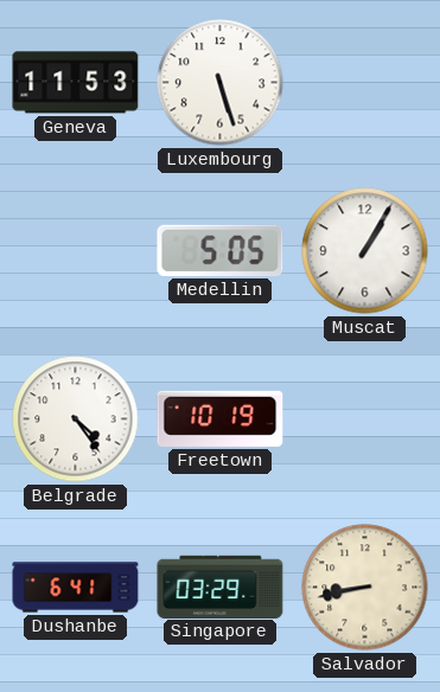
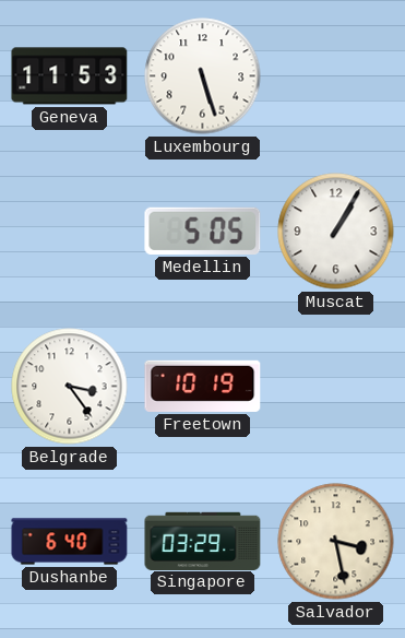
Belgrade: 4:24 -> 3:24
Dushanbe: 6:41 -> 6:40
Salvador: 8:43 -> 3:28
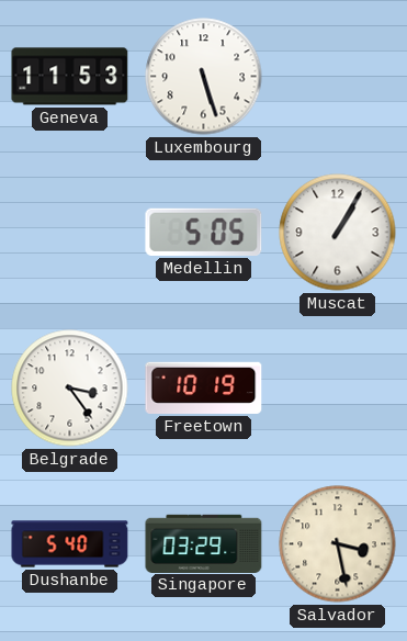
Dushanbe: 6:40 -> 5:40
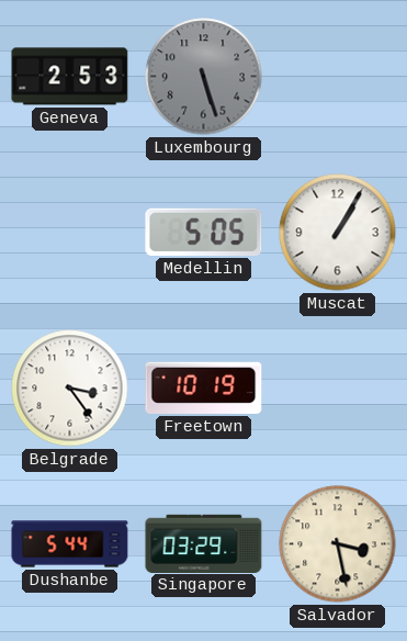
Geneva: 11:53 -> 2:53
Luxembourg dial: white -> grey
Dushanbe: 5:40 -> 5:44
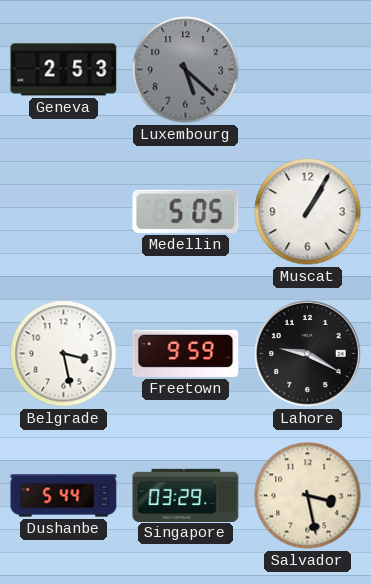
Luxembourg: 5:27 -> 5:22
Belgrade: 3:24 -> 3:28
Freetown: 10:19 -> 9:59
Lahore: none -> 9:20
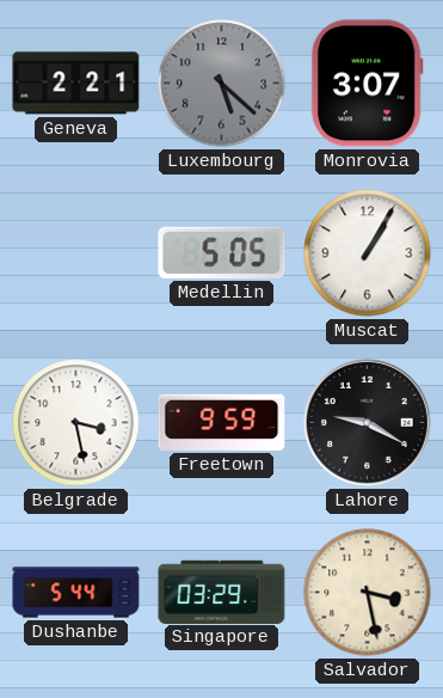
Geneva: 2:53 -> 2:21
Monrovia: none -> 3:07
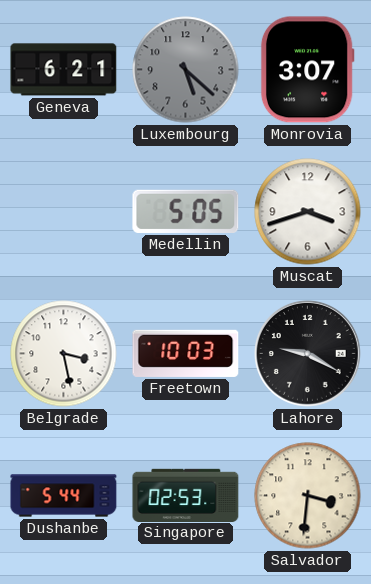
Geneva: 2:21 -> 6:21
Muscat: 1:05 -> 3:42
Freetown: 9:59 -> 10:03
Singapore: 03:29 -> 02:53
Salvador: 3:28 -> 3:31
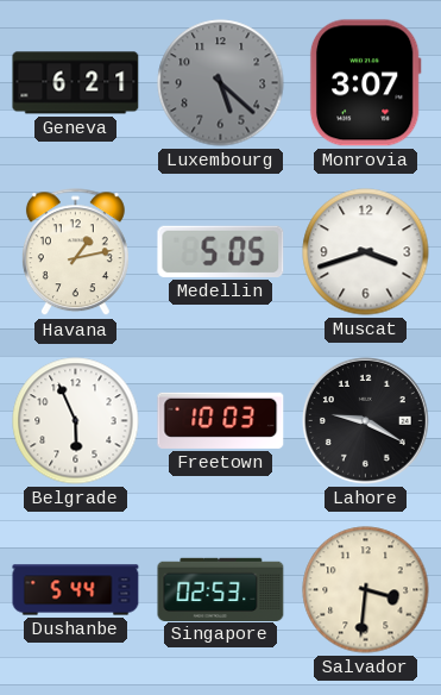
Havana: none -> 1:13
Belgrade: 3:28 -> 5:56
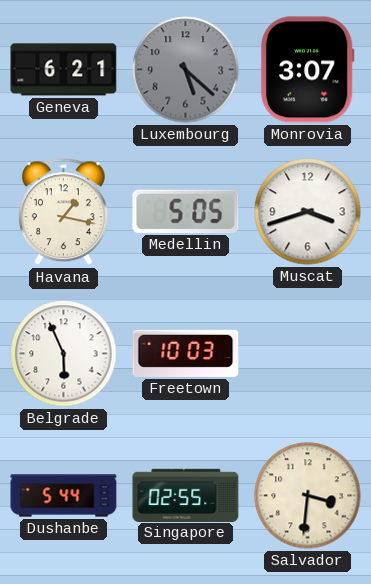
Havana: 1:13 -> 1:17
Lahore: 9:20 -> none
Singapore: 02:53 -> 02:55
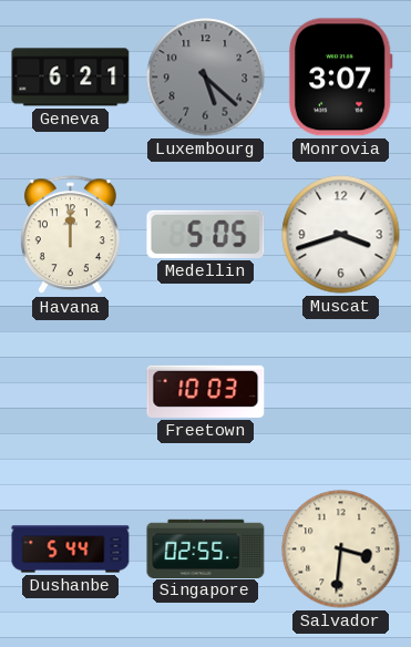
Havana: 1:17 -> 12:00
Belgrade: 5:56 -> none
